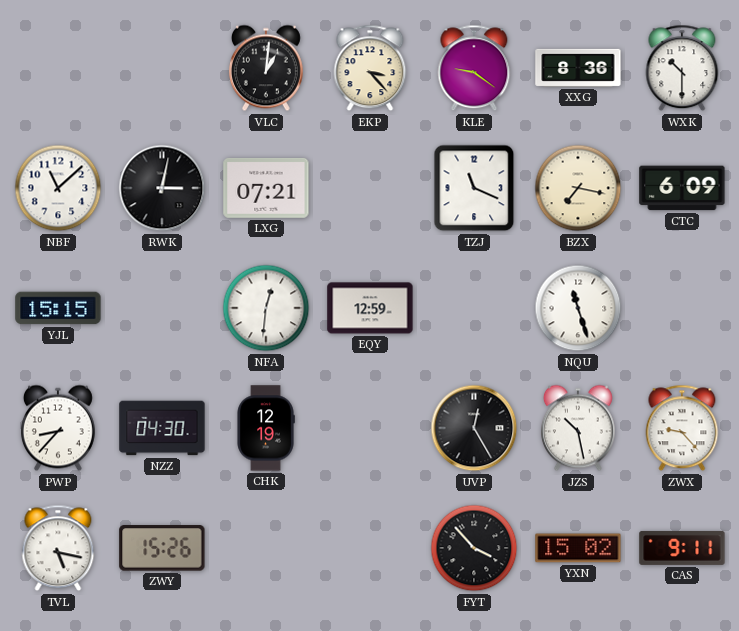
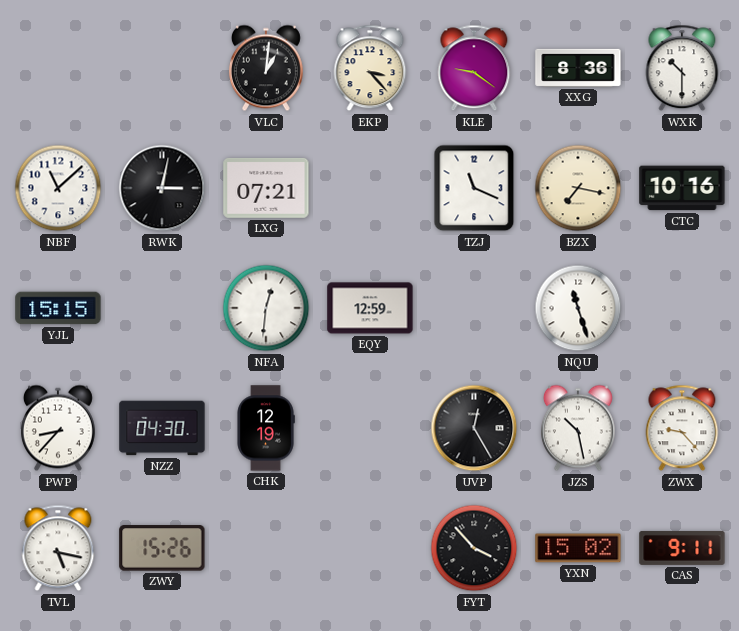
CTC: 6:09 -> 10:16
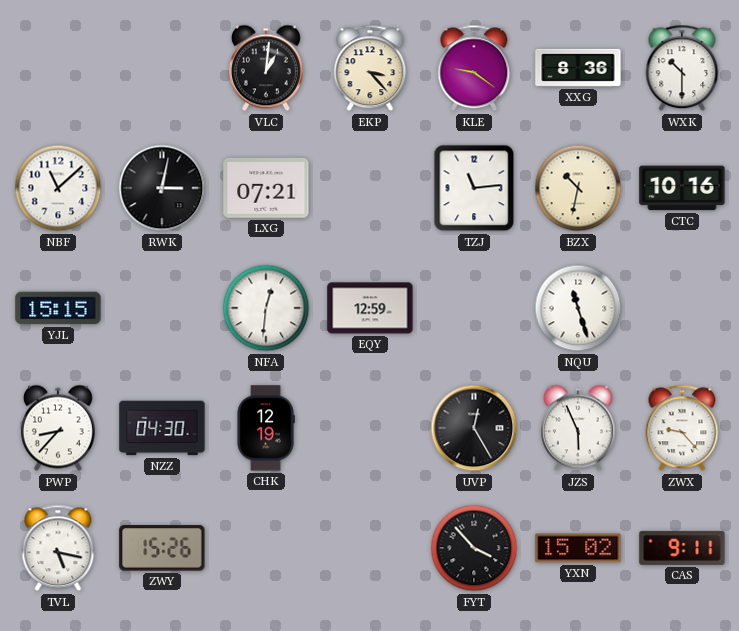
TZJ: 11:19 -> 11:14
BZX: 7:17 -> 10:32
JZS: 10:28 -> 5:56
